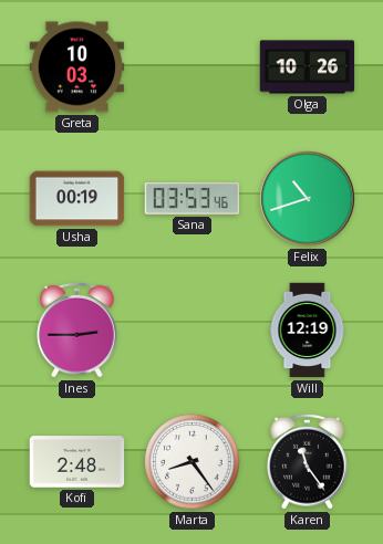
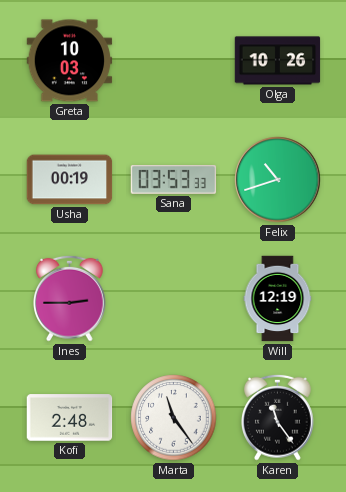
Sana: 03:53:46 -> 03:53:33
Marta: 8:24 -> 11:24
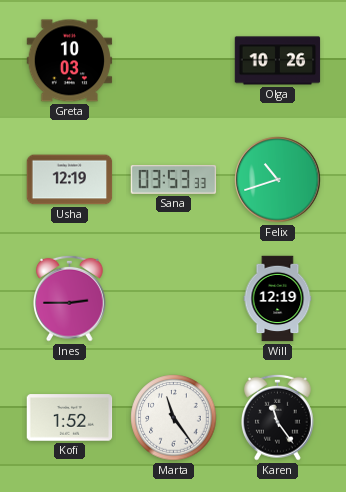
Usha: 00:19 -> 12:19
Kofi: 2:48 -> 1:52
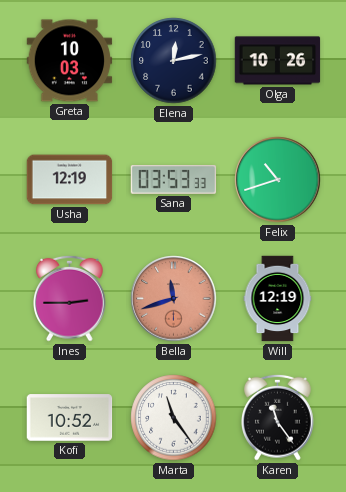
Elena: none -> 12:13
Bella: none -> 11:42
Kofi: 1:52 -> 10:52
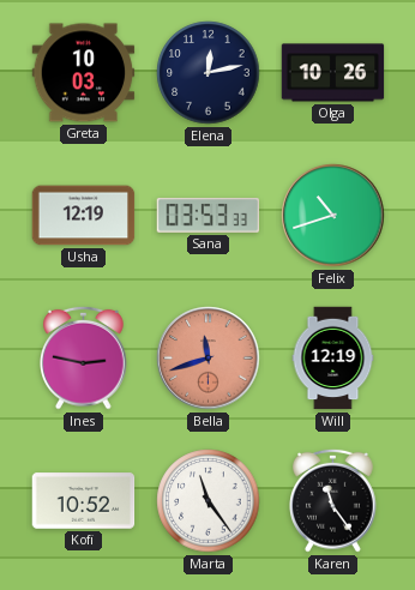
Ines: 2:45 -> 2:47
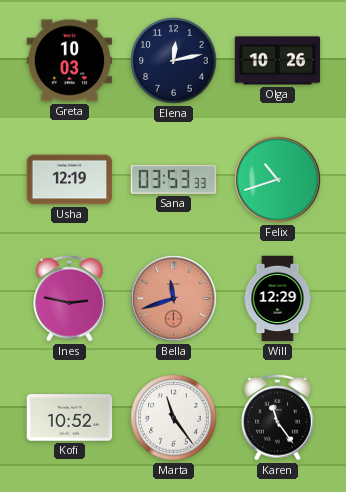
Will: 12:19 -> 12:29
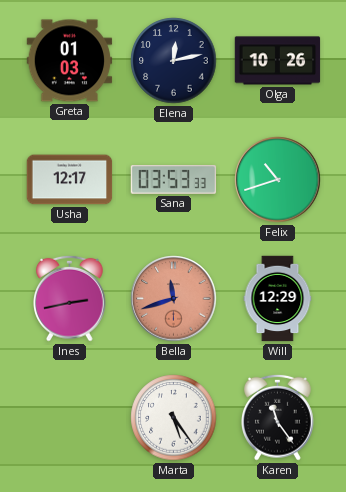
Greta: 10:03 -> 01:03
Usha: 12:19 -> 12:17
Ines: 2:47 -> 2:43
Kofi: 10:52 -> none
Marta: 11:24 -> 5:24
